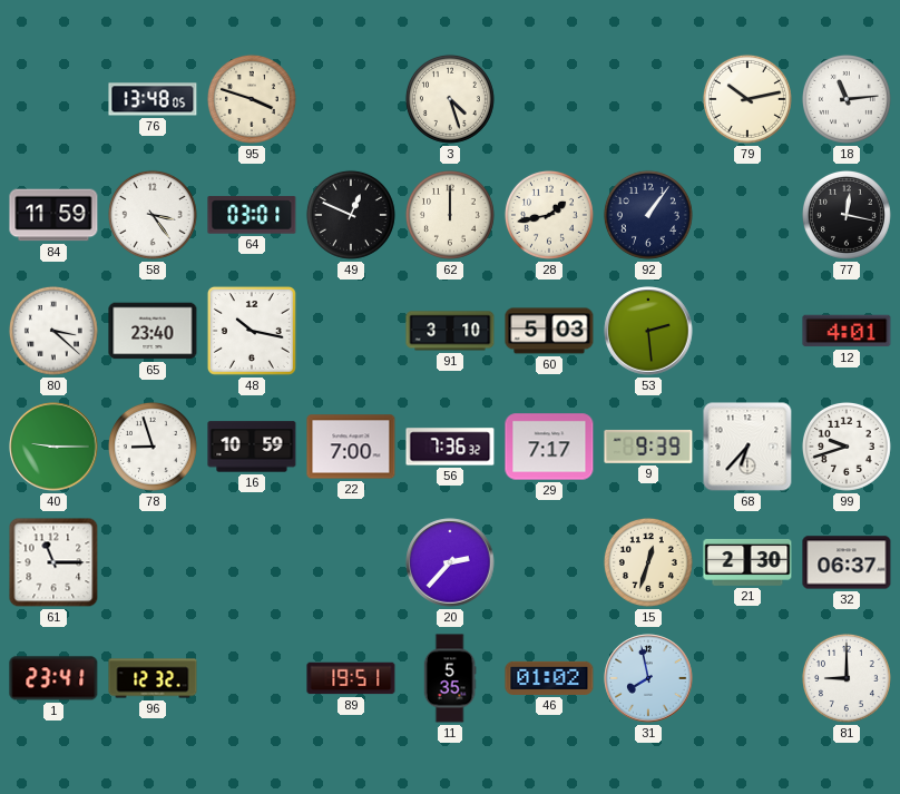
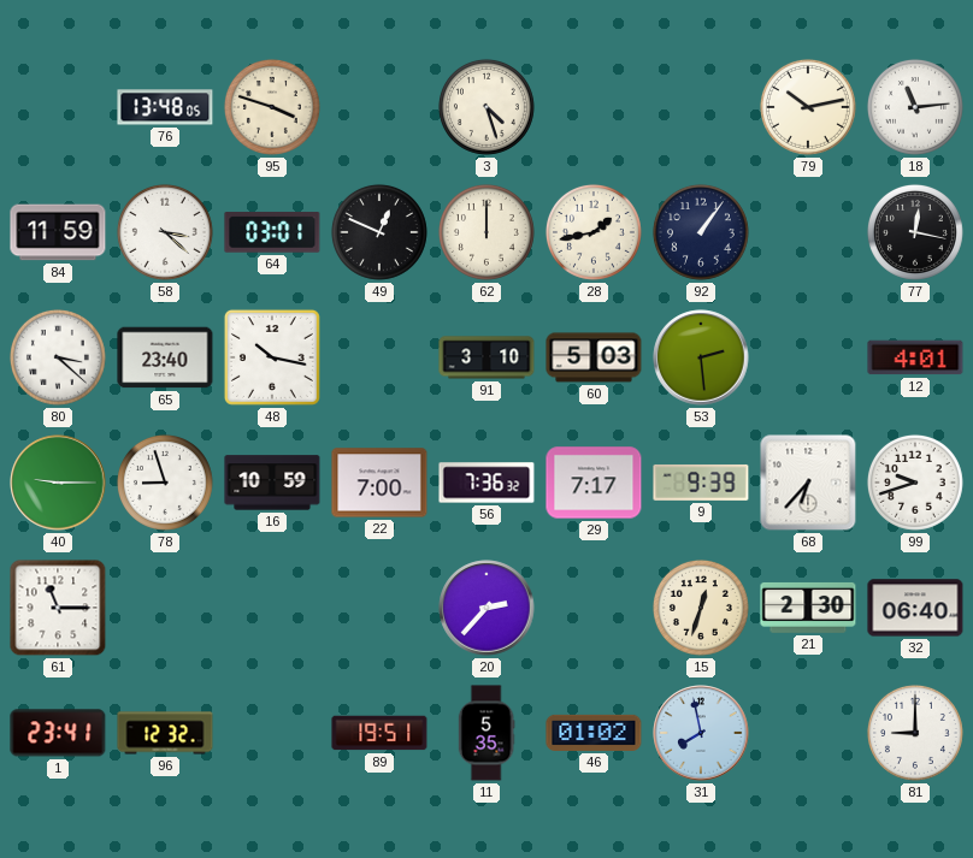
58: 3:24 -> 3:22
32: 06:37 -> 06:40
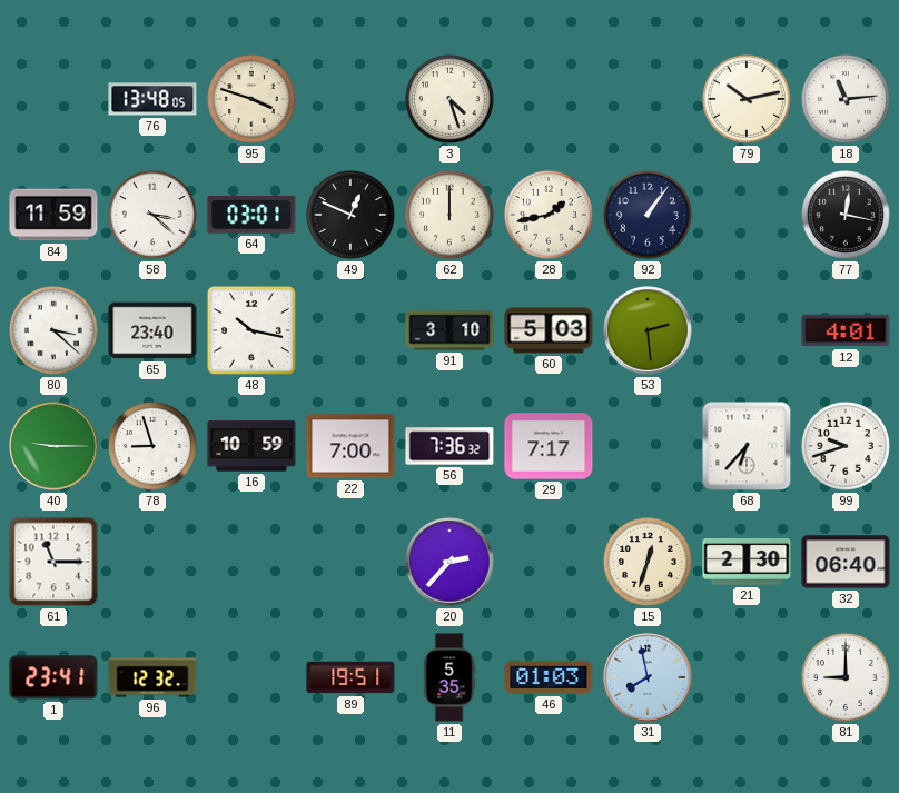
9: 9:39 -> none
46: 01:02 -> 01:03
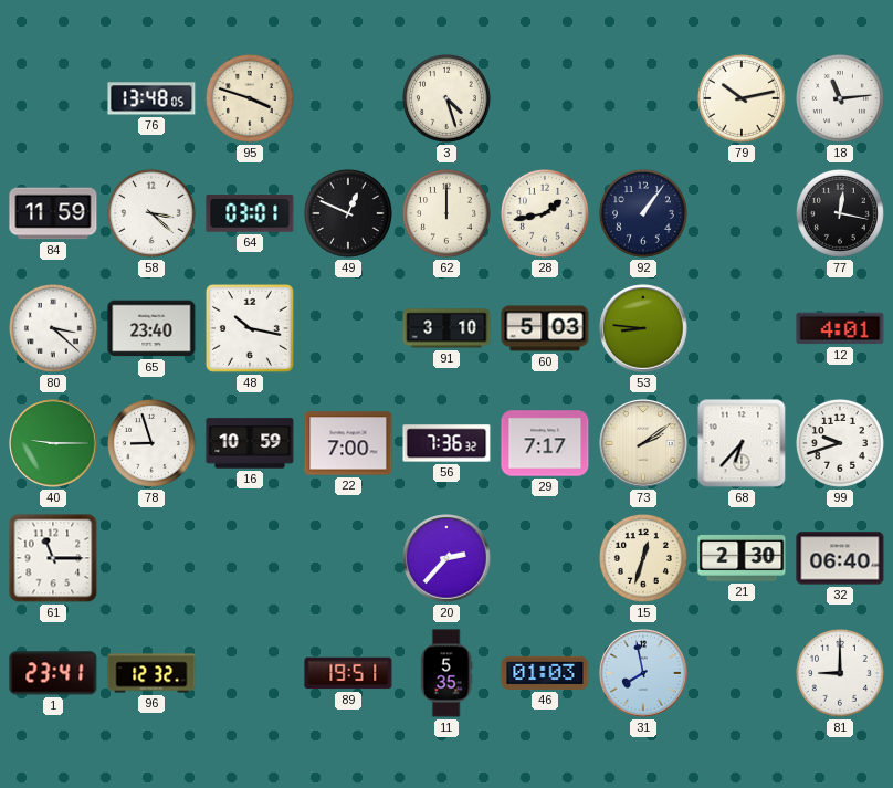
53: 2:29 -> 8:46
73: none -> 2:09
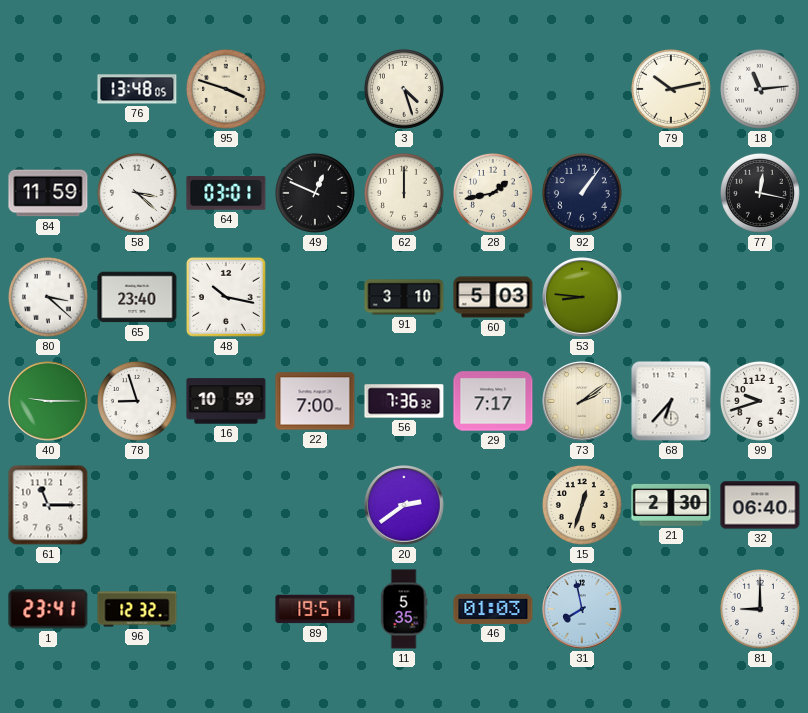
12: 4:01 -> none
20: 2:37 -> 2:39
